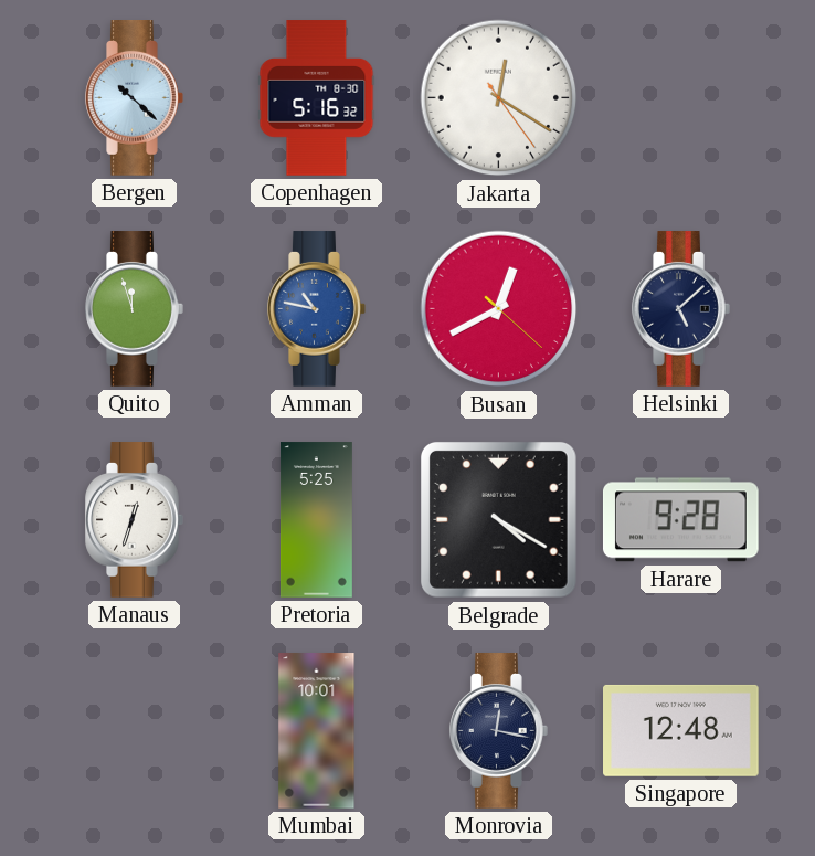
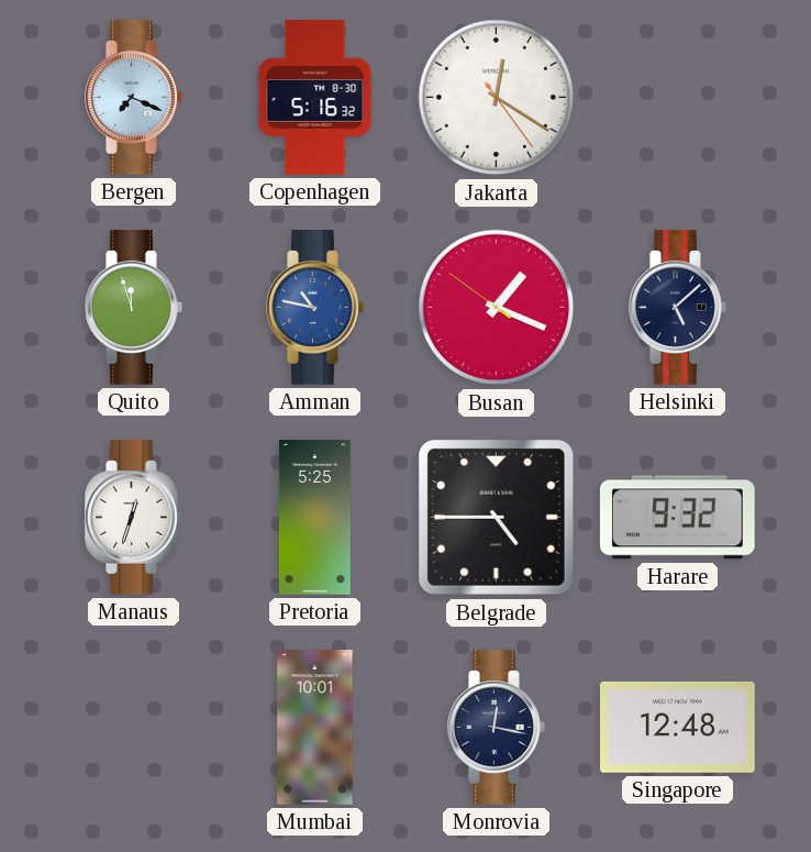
Bergen: 10:22 -> 7:19
Busan: 12:40 -> 1:18
Belgrade: 4:20 -> 4:45
Harare: 9:28 -> 9:32
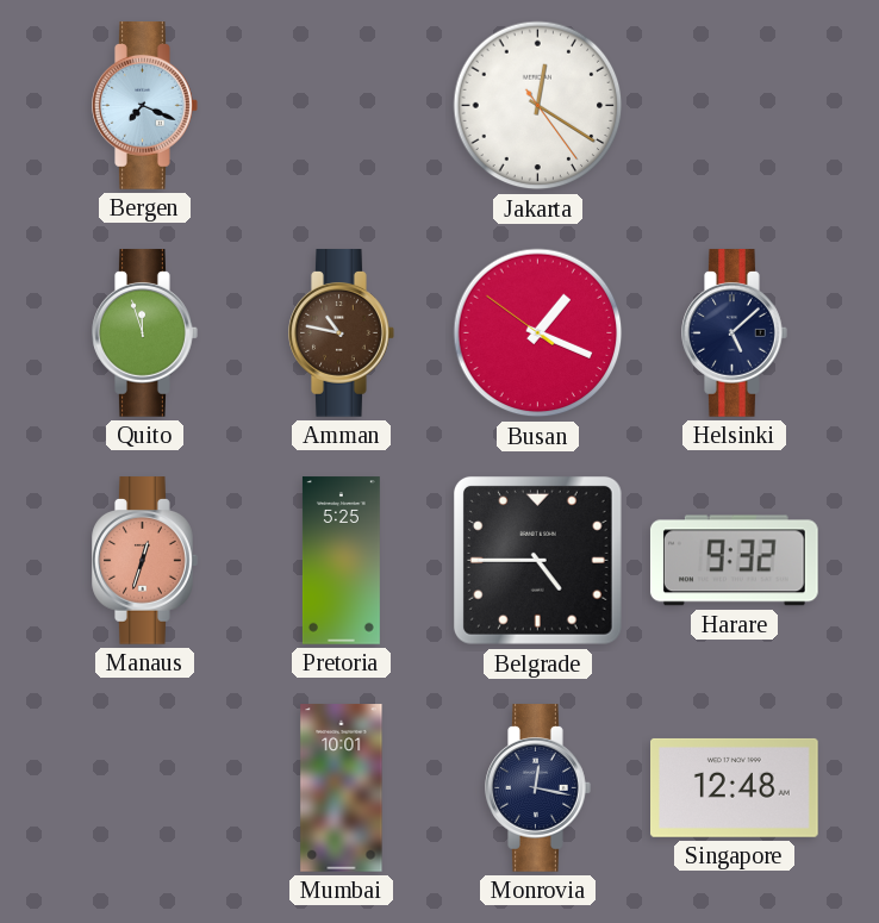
Copenhagen: 5:16 -> none
Amman dial: blue -> brown
Manaus dial: white -> salmon
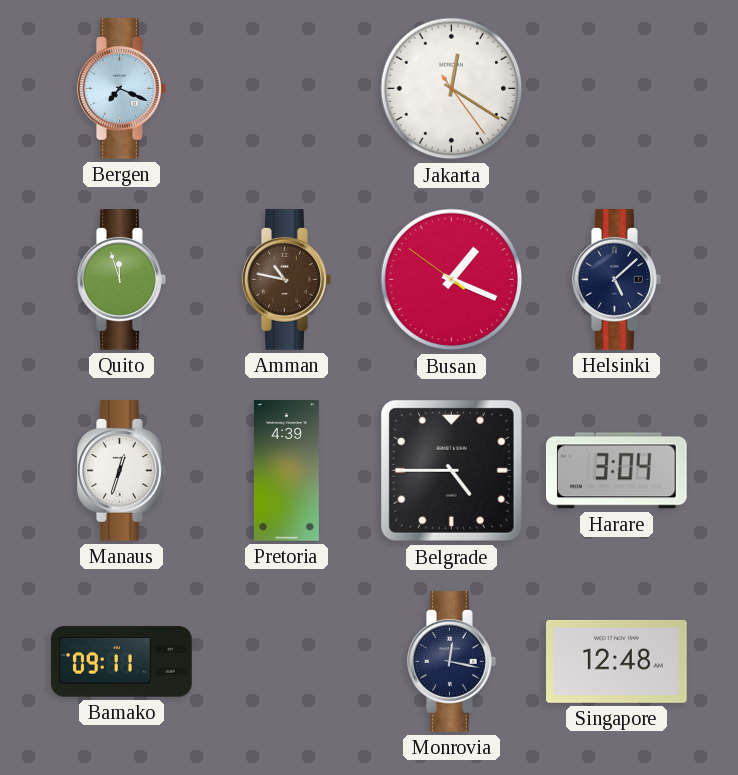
Manaus dial: salmon -> white
Pretoria: 5:25 -> 4:39
Harare: 9:32 -> 3:04
Bamako: none -> 09:11
Mumbai: 10:01 -> none
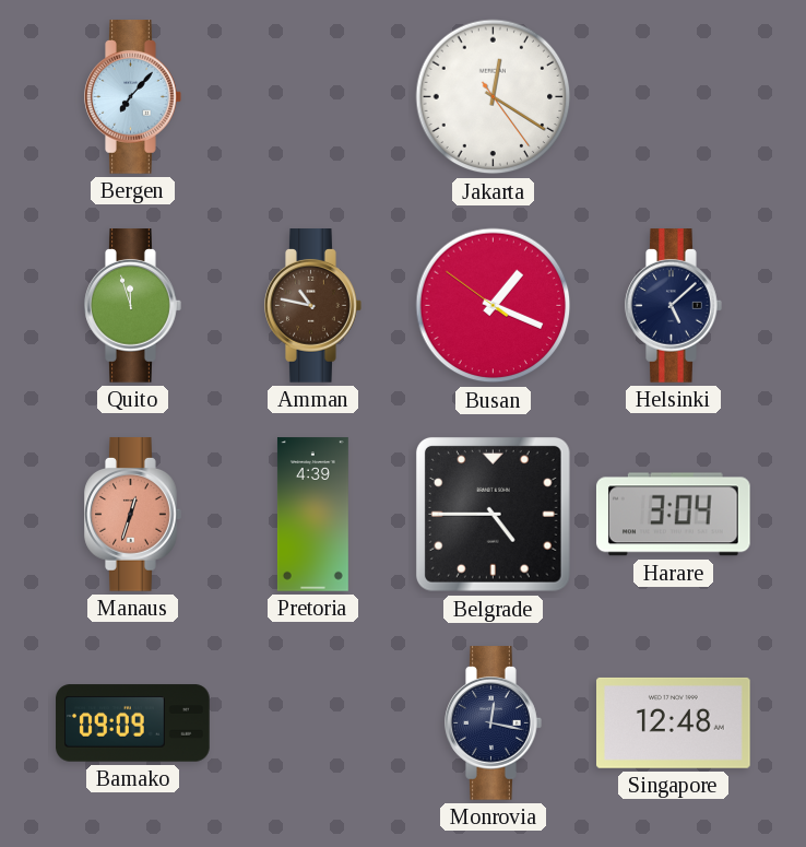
Bergen: 7:19 -> 7:07
Manaus dial: white -> salmon
Bamako: 09:11 -> 09:09
